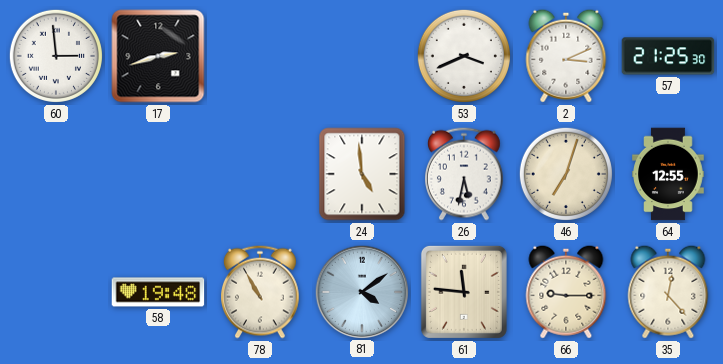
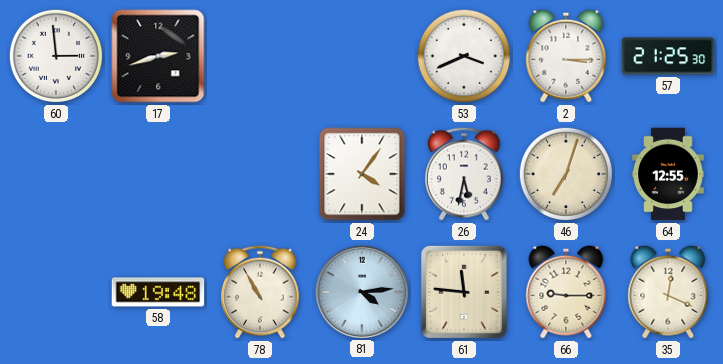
2: 3:11 -> 3:15
24: 4:59 -> 4:06
81: 4:09 -> 4:14
35: 12:23 -> 12:19
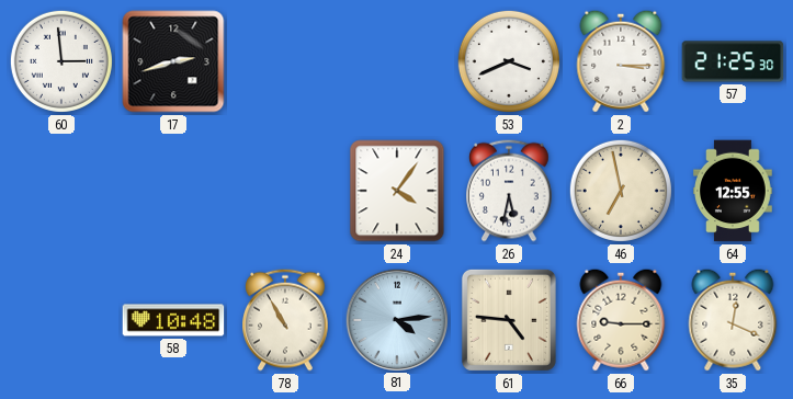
46: 7:03 -> 6:58
58: 19:48 -> 10:48
61: 11:46 -> 4:46
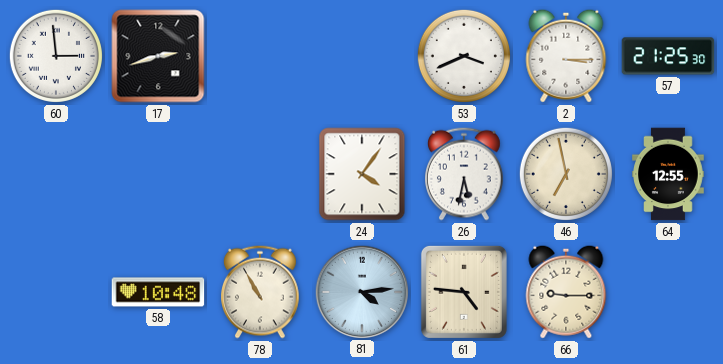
35: 12:19 -> none
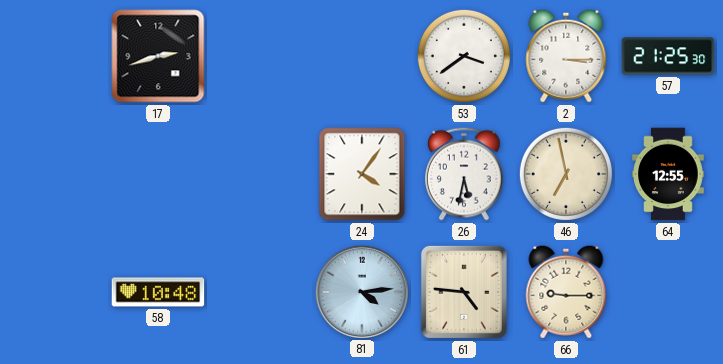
60: 2:59 -> none
53: 3:41 -> 3:39
78: 10:55 -> none
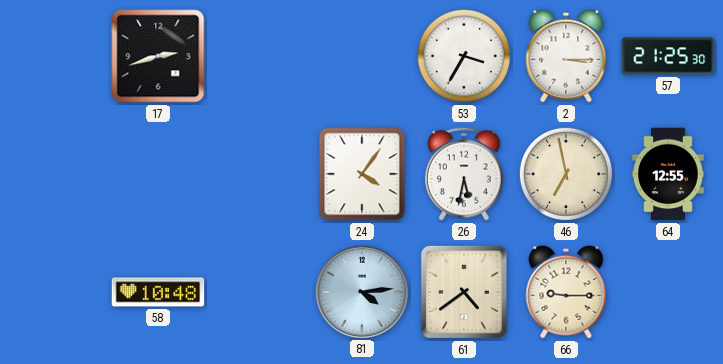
53: 3:39 -> 3:35
61: 4:46 -> 4:39
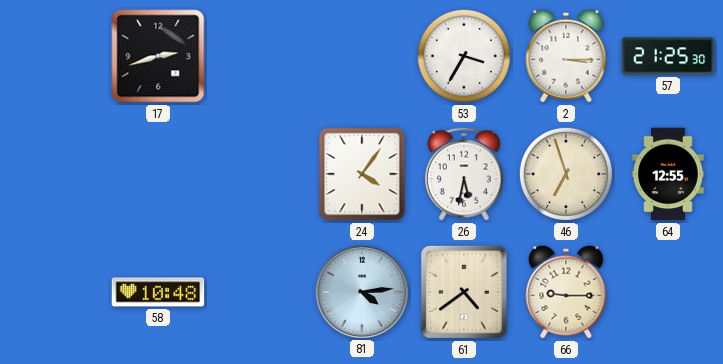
46: 6:58 -> 6:57
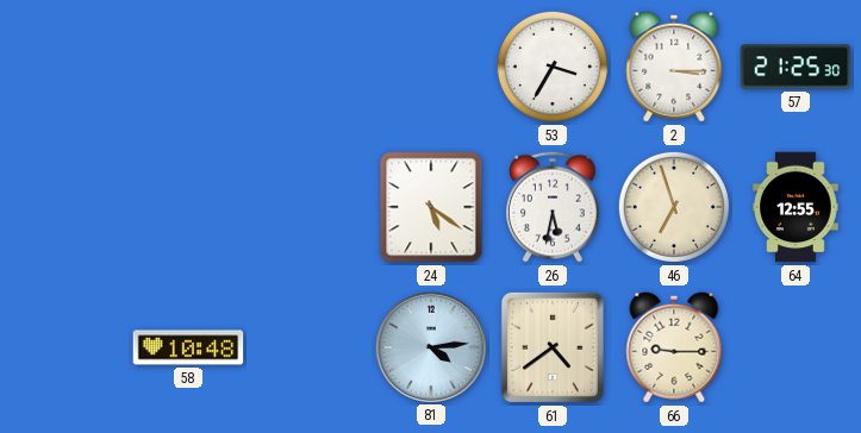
17: 2:42 -> none
24: 4:06 -> 5:21
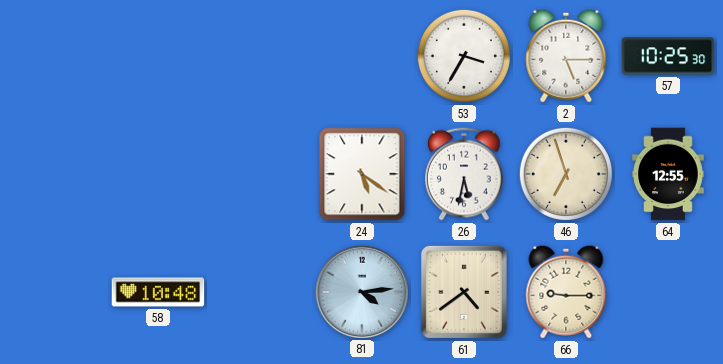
2: 3:15 -> 5:15
57: 21:25 -> 10:25
